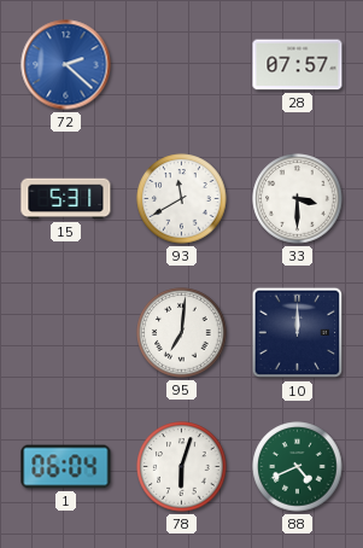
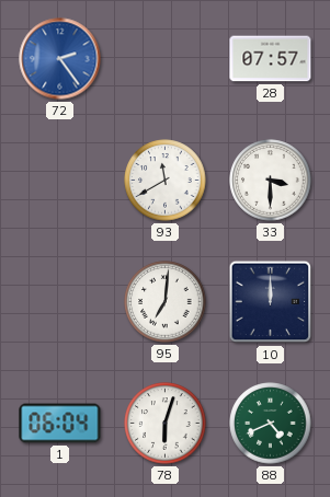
72: 2:22 -> 2:24
15: 5:31 -> none
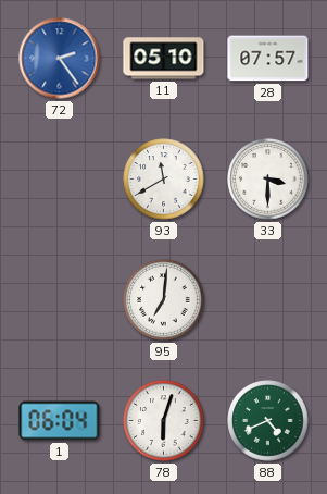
11: none -> 05:10
10: 12:00 -> none
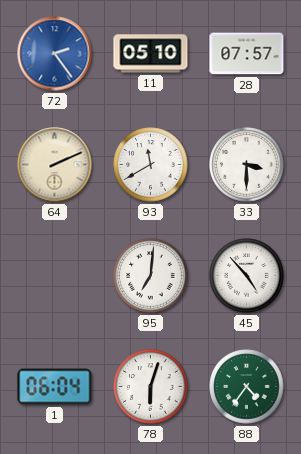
64: none -> 2:11
45: none -> 4:53
88: 4:41 -> 4:36
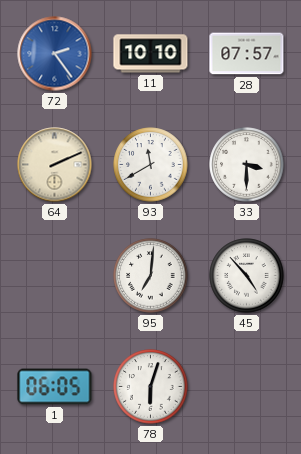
11: 05:10 -> 10:10
1: 06:04 -> 06:05
88: 4:36 -> none
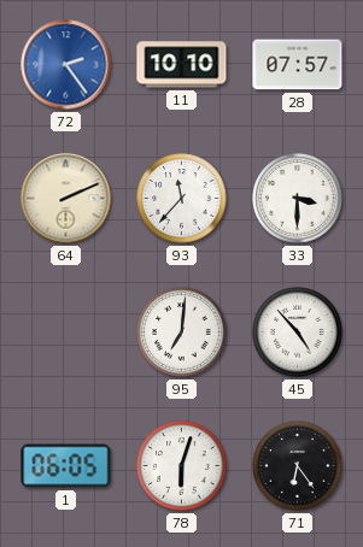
93: 11:40 -> 11:37
71: none -> 6:24
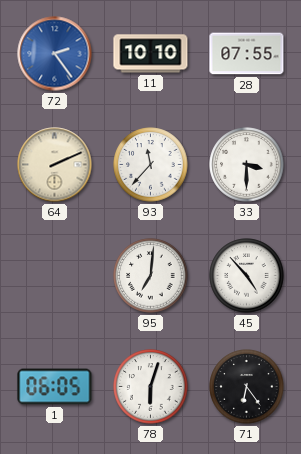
28: 07:57 -> 07:55
